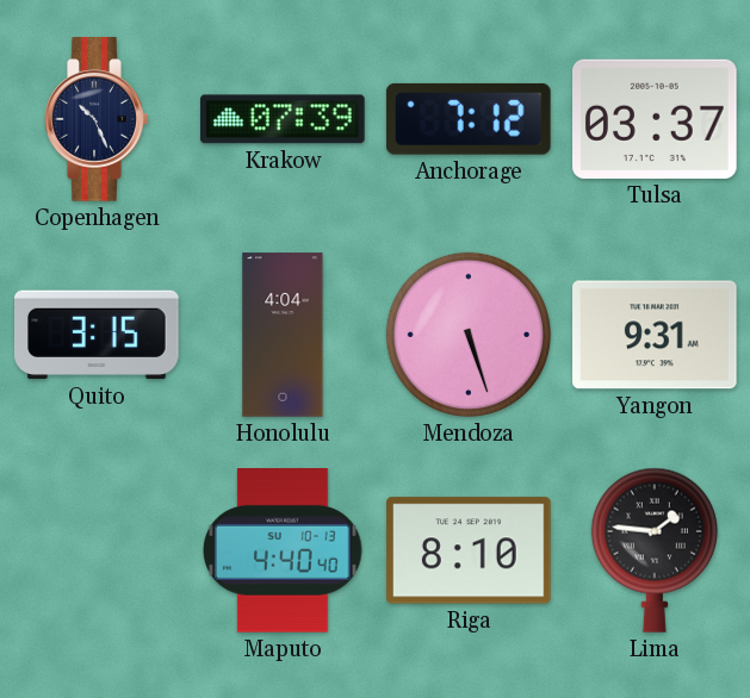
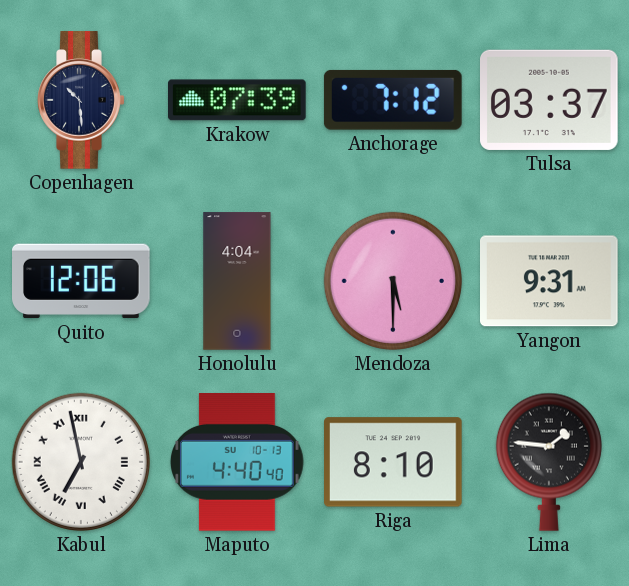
Copenhagen: 10:26 -> 10:29
Quito: 3:15 -> 12:06
Mendoza: 5:27 -> 5:30
Kabul: none -> 6:58
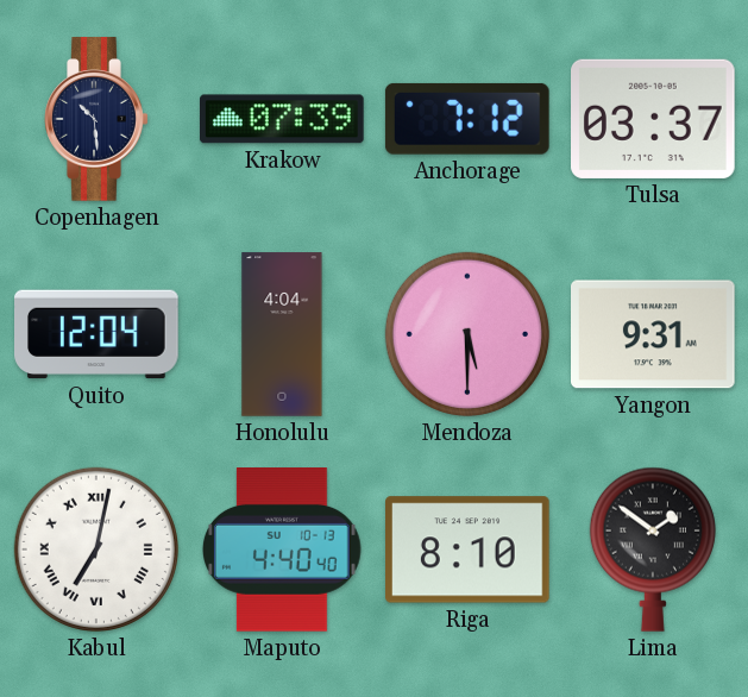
Quito: 12:06 -> 12:04
Kabul: 6:58 -> 7:02
Lima: 1:46 -> 1:51
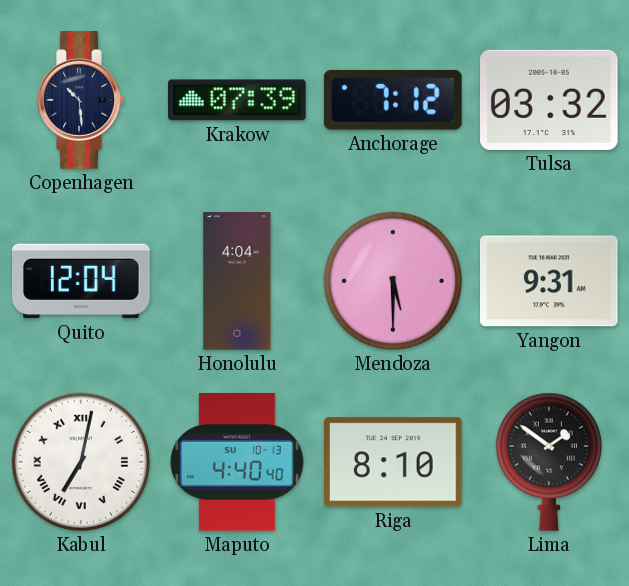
Tulsa: 03:37 -> 03:32
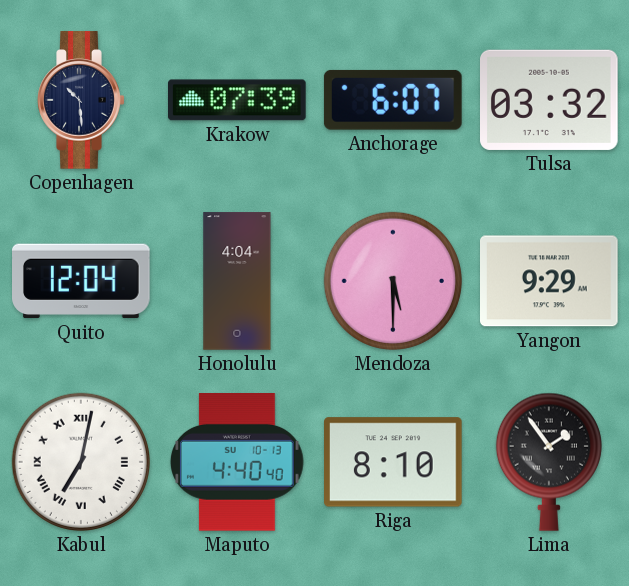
Anchorage: 7:12 -> 6:07
Yangon: 9:31 -> 9:29
Lima: 1:51 -> 1:54
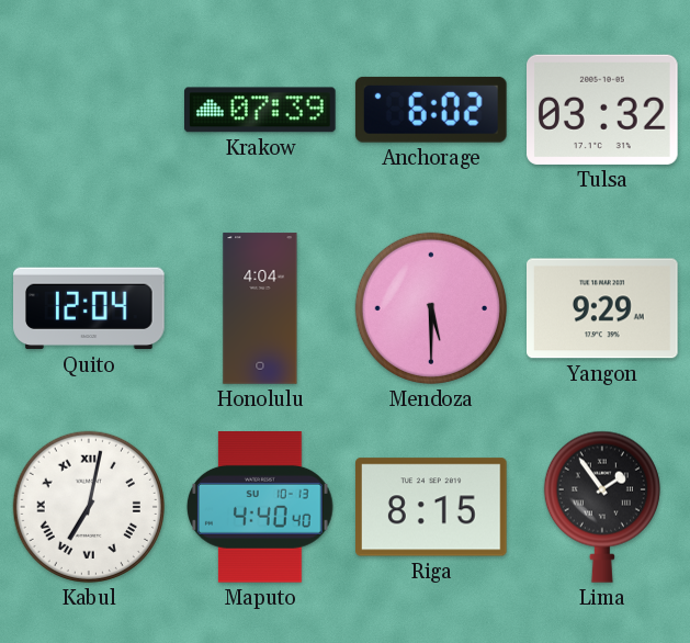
Copenhagen: 10:29 -> none
Anchorage: 6:07 -> 6:02
Riga: 8:10 -> 8:15
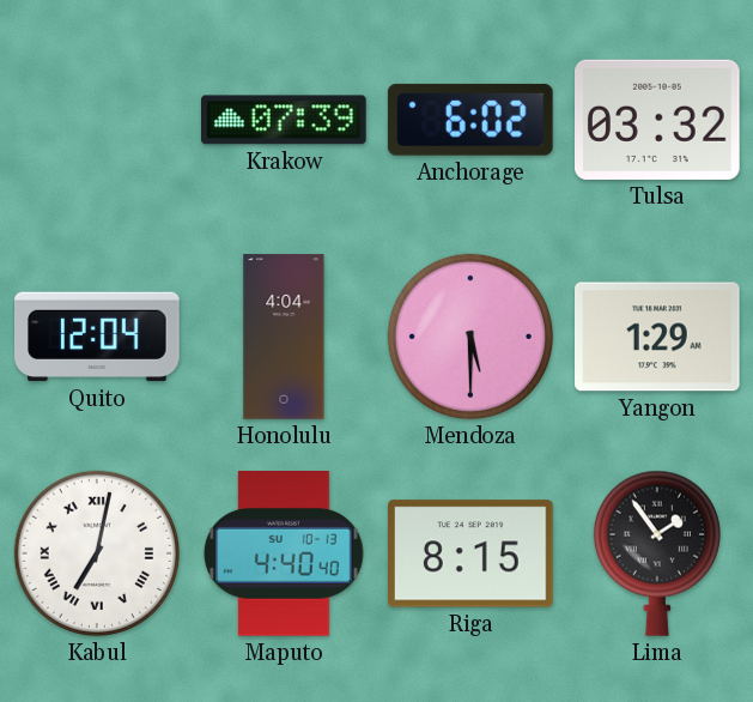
Yangon: 9:29 -> 1:29
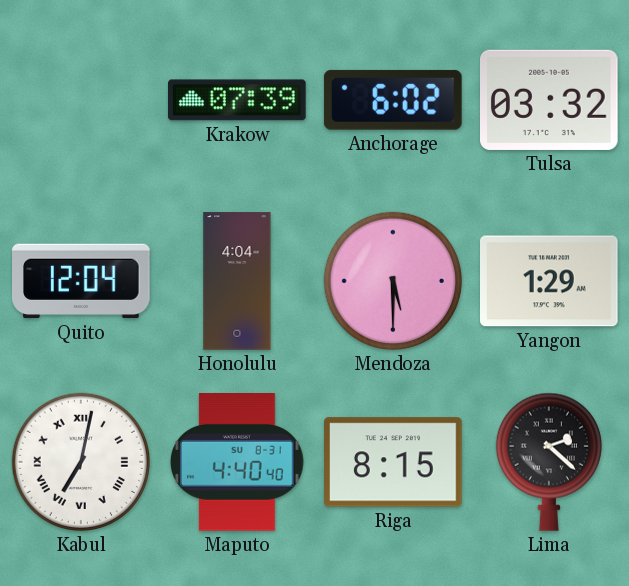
Maputo date: SU 10-13 -> SU 8-31
Lima: 1:54 -> 2:22
